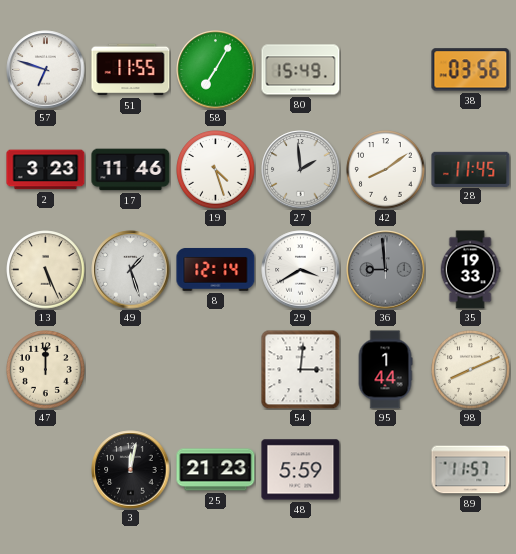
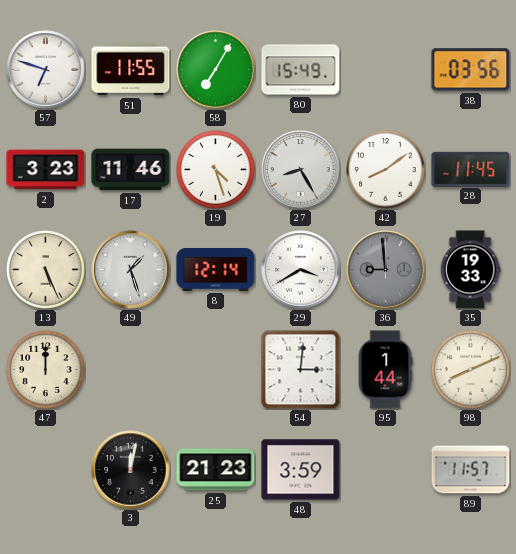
27: 1:59 -> 8:25
48: 5:59 -> 3:59
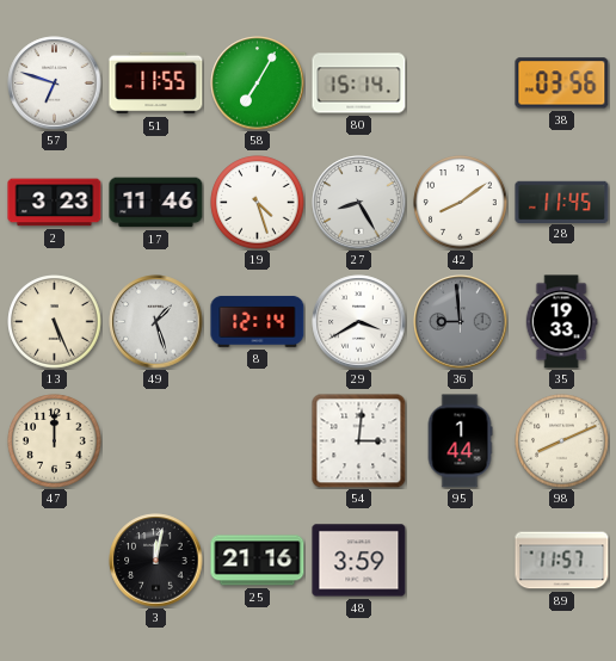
80: 15:49 -> 15:14
25: 21:23 -> 21:16
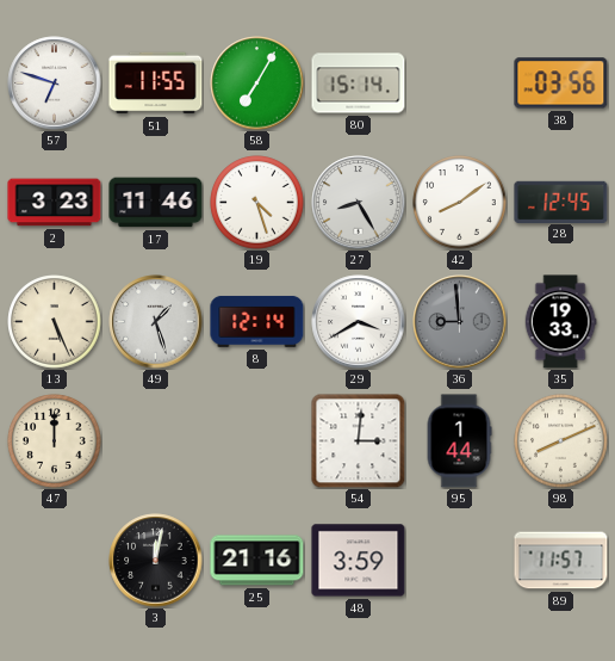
28: 11:45 -> 12:45
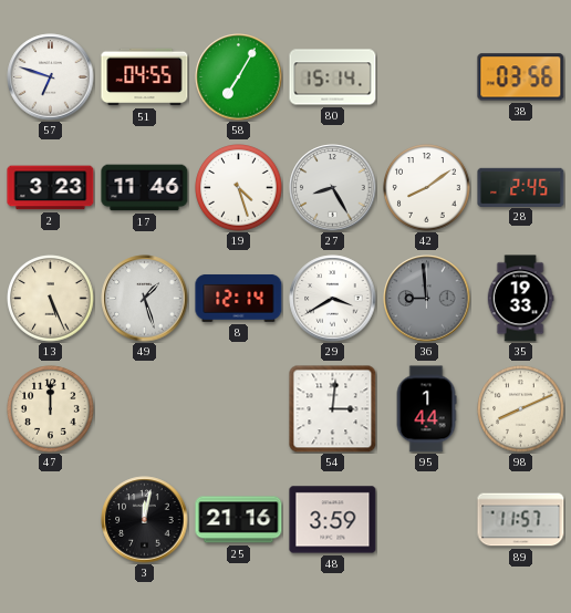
51: 11:55 -> 04:55
28: 12:45 -> 2:45
